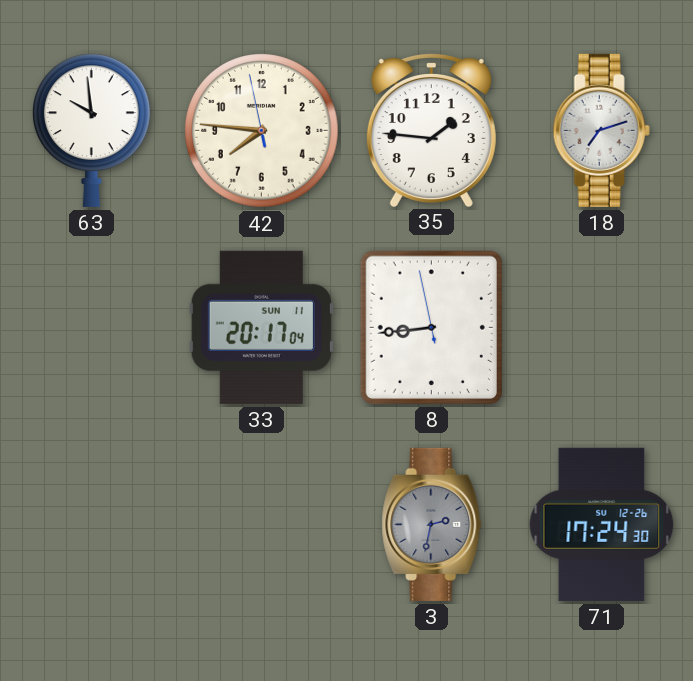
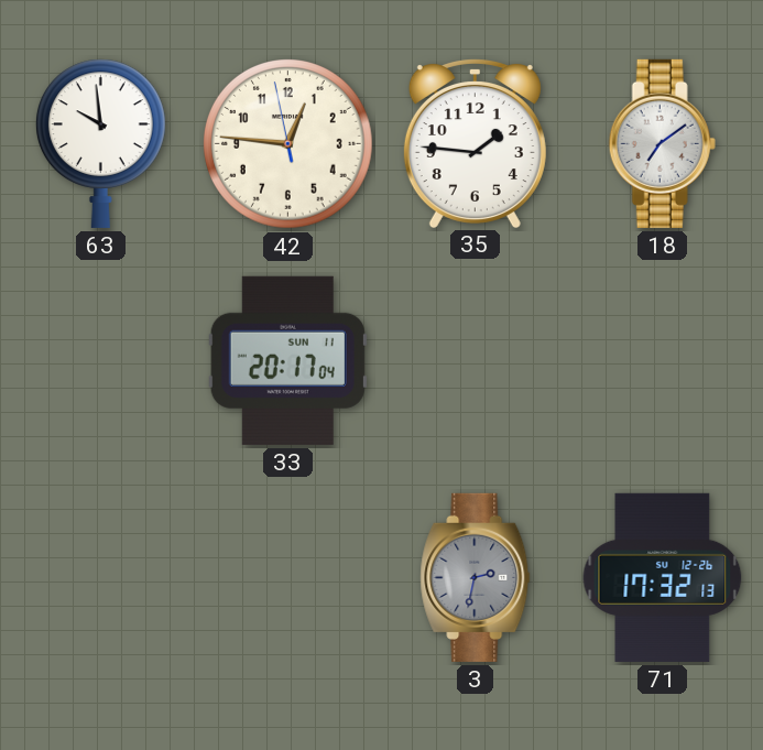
42: 7:45 -> 12:45
18: 7:12 -> 7:09
8: 8:43 -> none
71: 17:24 -> 17:32
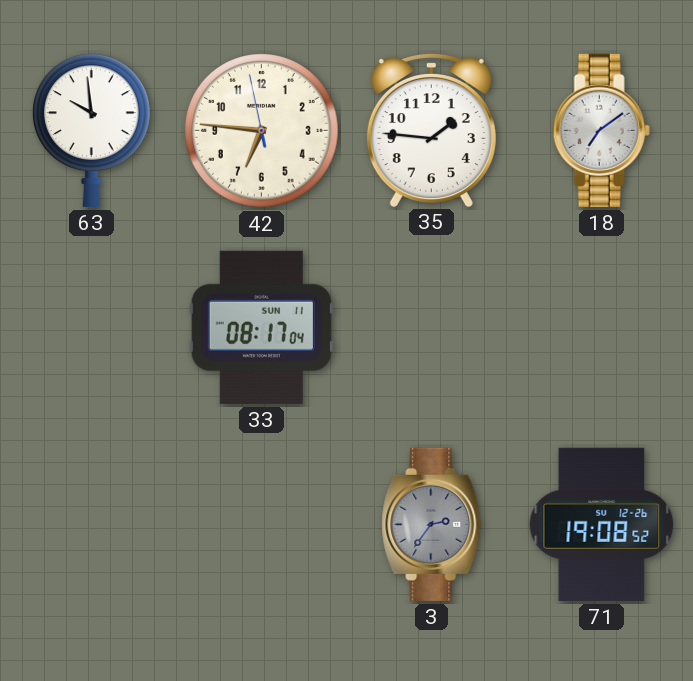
42: 12:45 -> 6:45
33: 20:17 -> 08:17
3: 2:32 -> 2:36
71: 17:32 -> 19:08
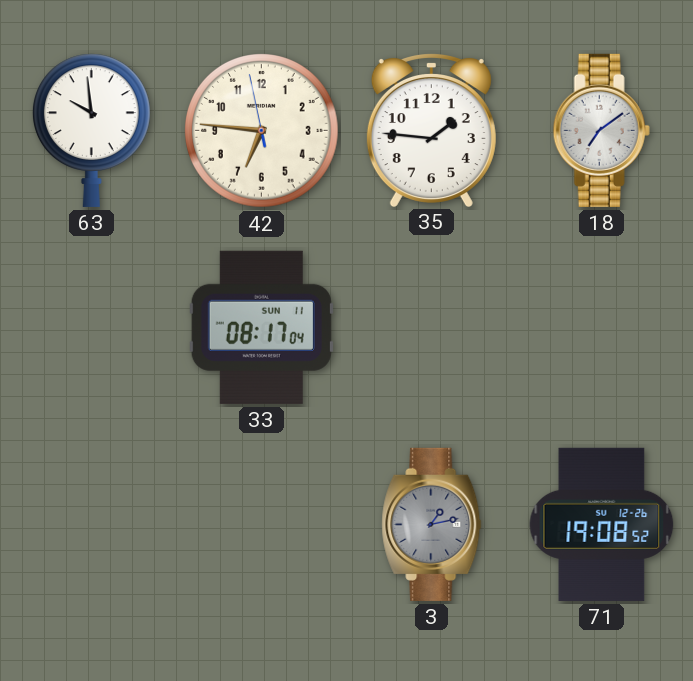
3: 2:36 -> 1:13
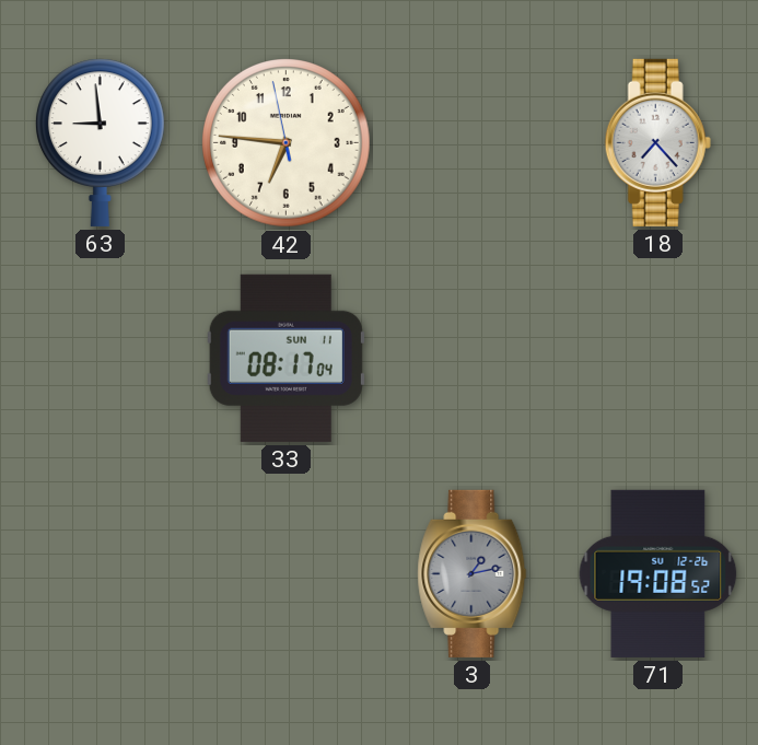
63: 9:59 -> 8:59
35: 1:46 -> none
18: 7:09 -> 7:23
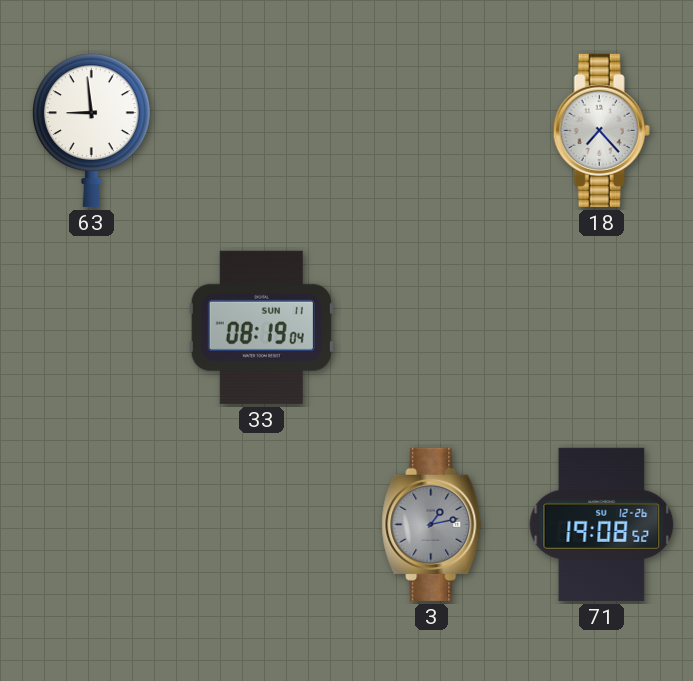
42: 6:45 -> none
33: 08:17 -> 08:19
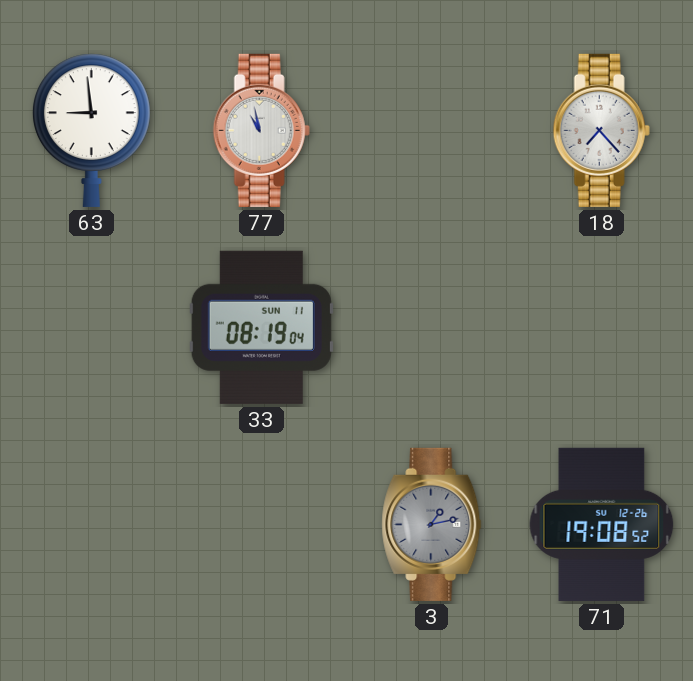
77: none -> 10:58
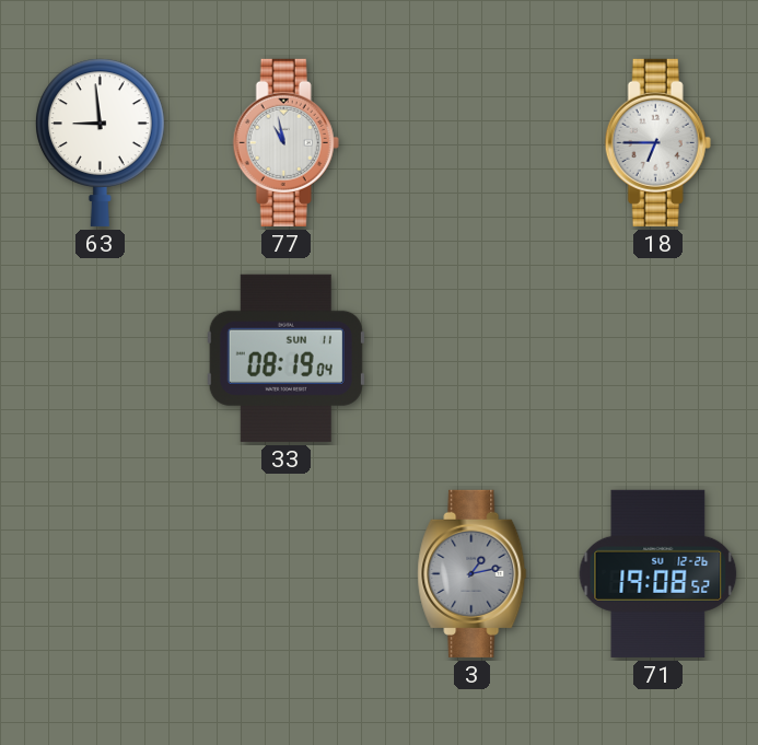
18: 7:23 -> 6:45
